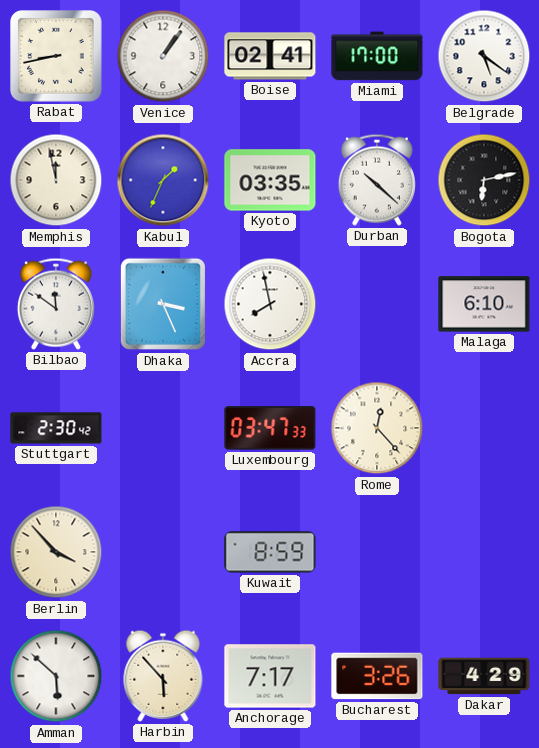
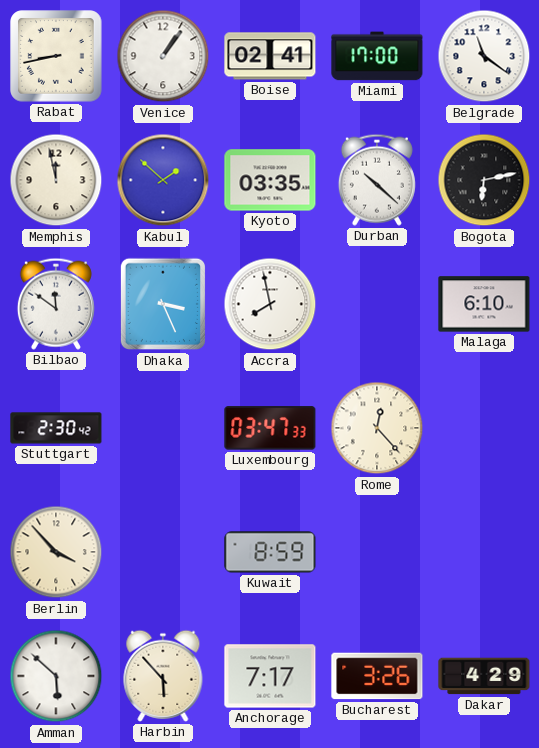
Belgrade: 5:21 -> 11:21
Kabul: 1:34 -> 1:52
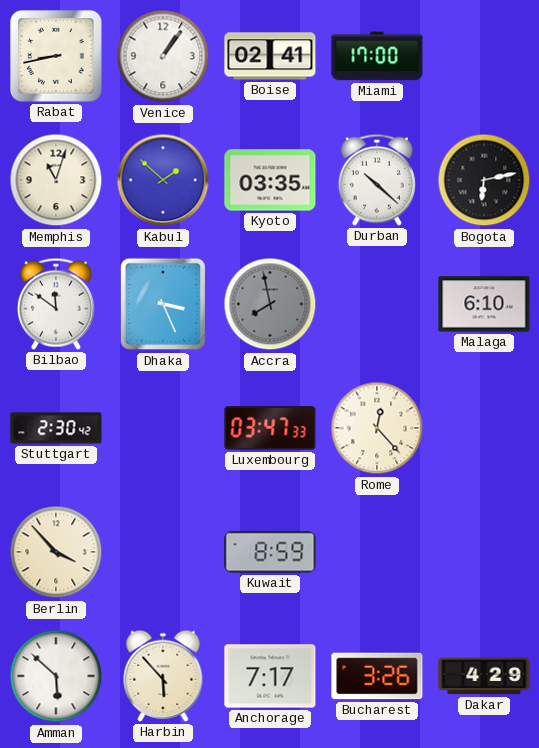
Belgrade: 11:21 -> none
Memphis: 11:58 -> 11:03
Accra dial: white -> grey
